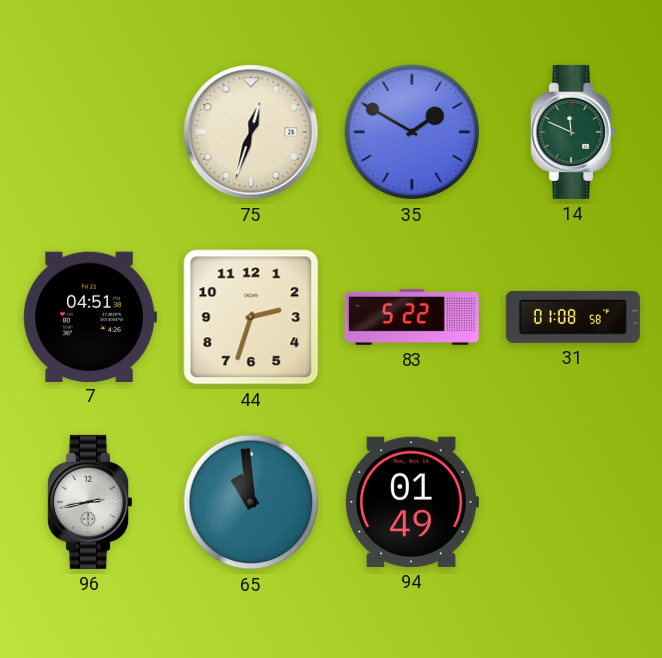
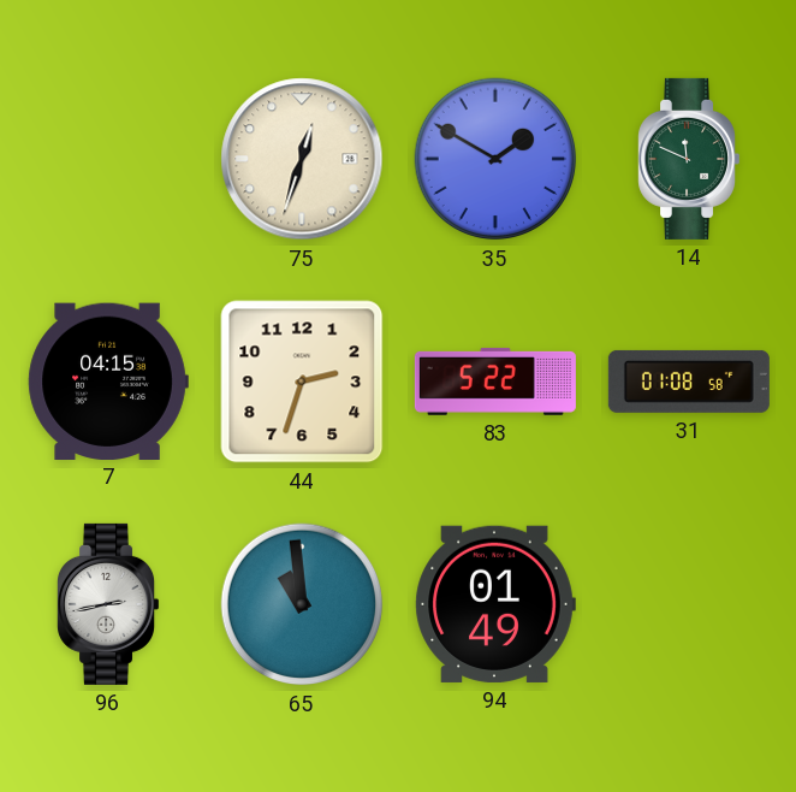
7: 04:51 -> 04:15
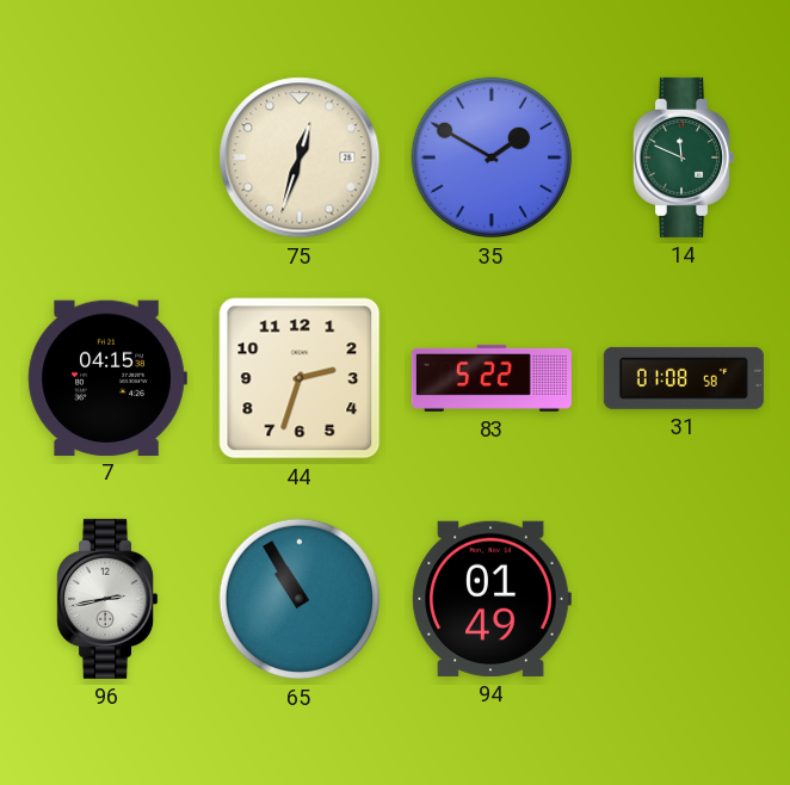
65: 10:59 -> 10:55
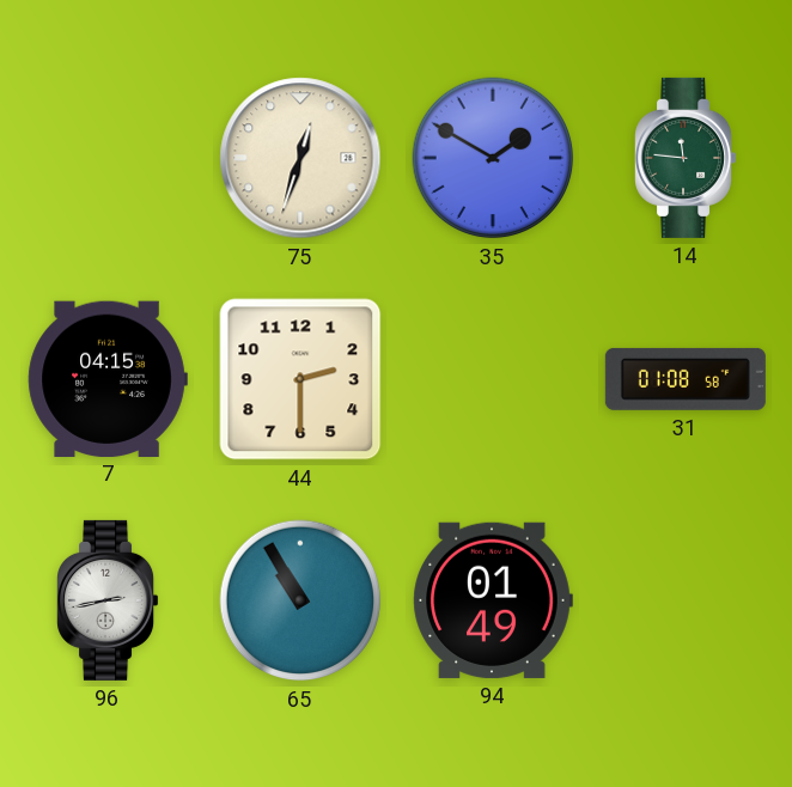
14: 11:49 -> 11:46
44: 2:33 -> 2:30
83: 5:22 -> none
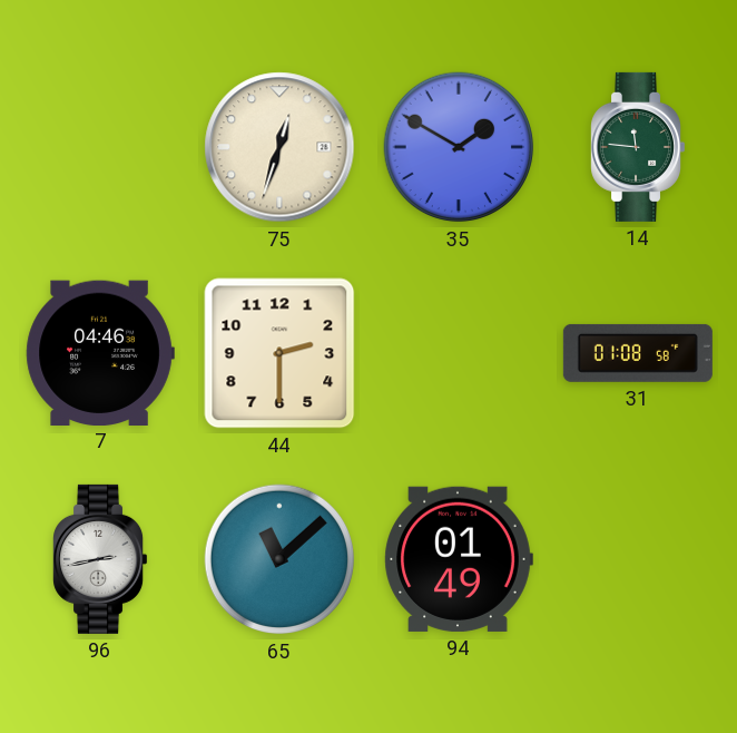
7: 04:15 -> 04:46
65: 10:55 -> 11:08
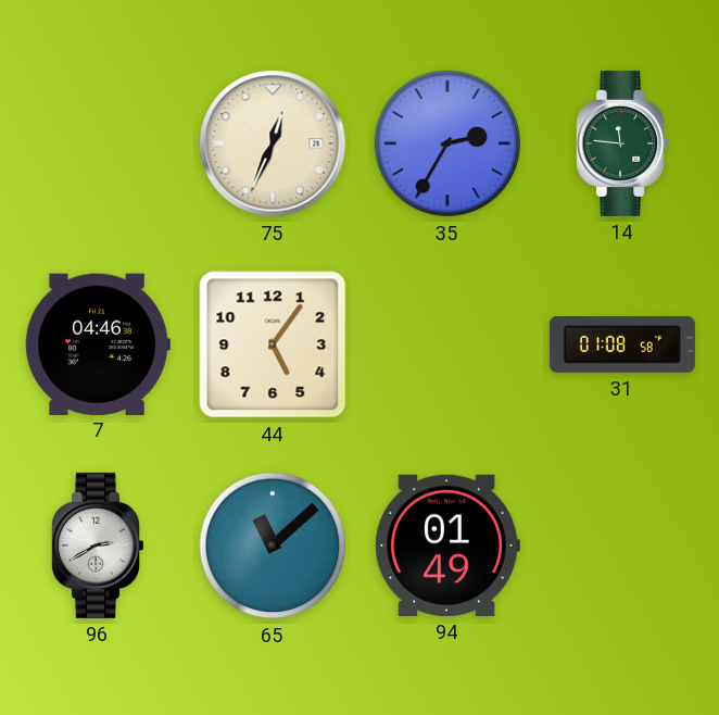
75: 12:33 -> 12:34
35: 1:50 -> 2:35
44: 2:30 -> 5:06
96: 2:43 -> 2:40
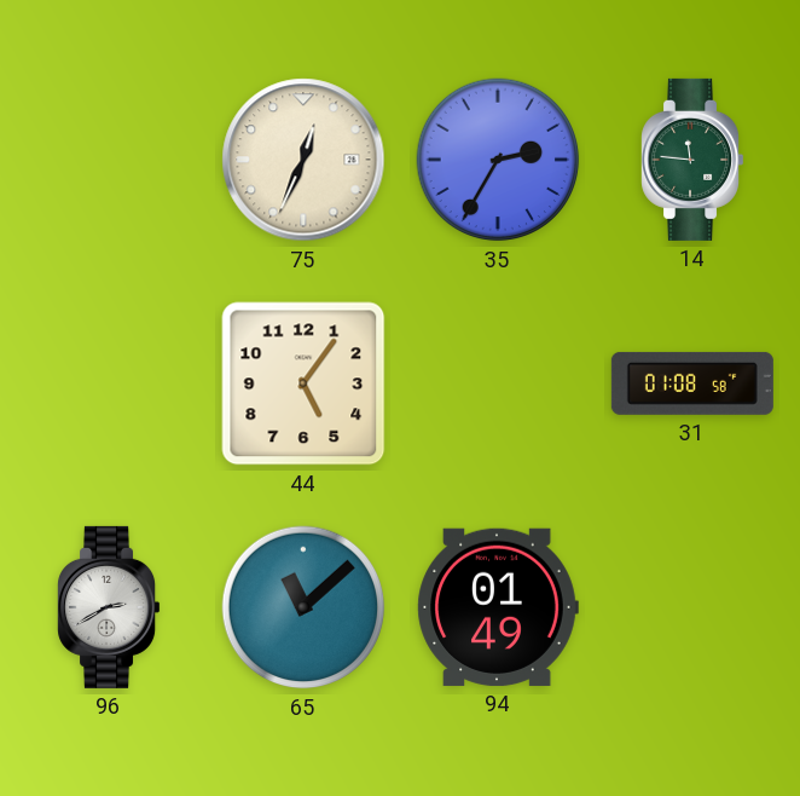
7: 04:46 -> none
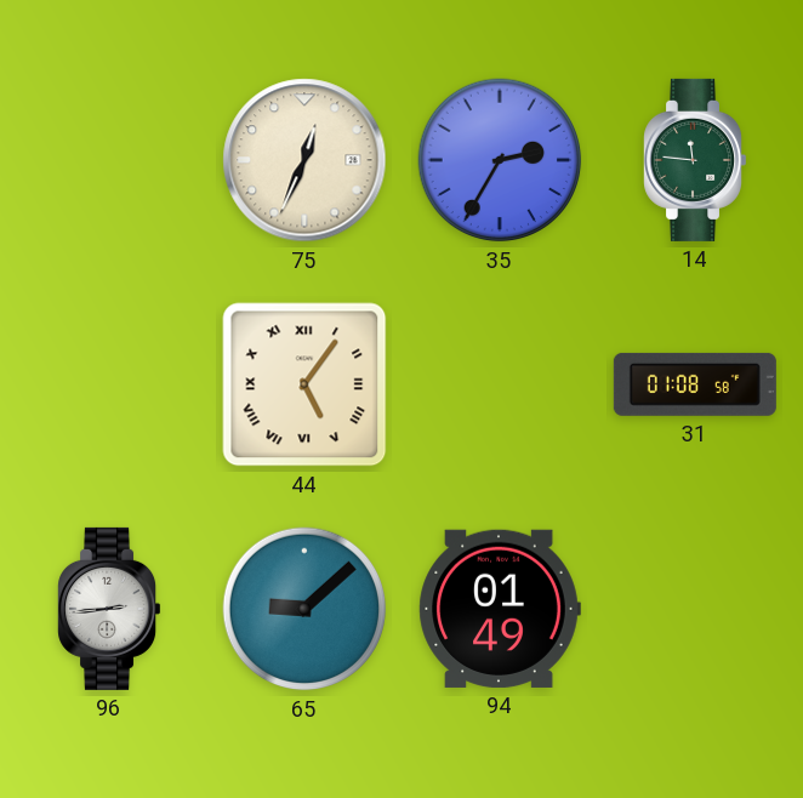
44 numerals: Arabic -> Roman
96: 2:40 -> 2:44
65: 11:08 -> 9:08
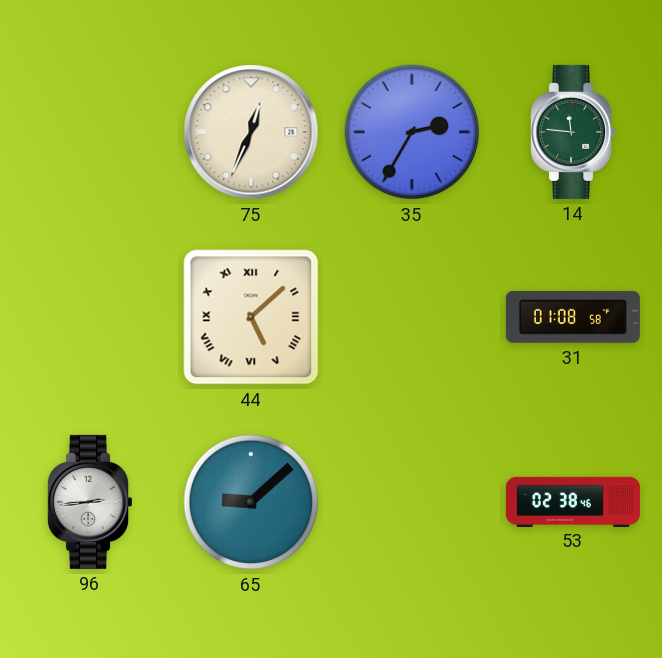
44: 5:06 -> 5:08
94: 01:49 -> none
53: none -> 02:38
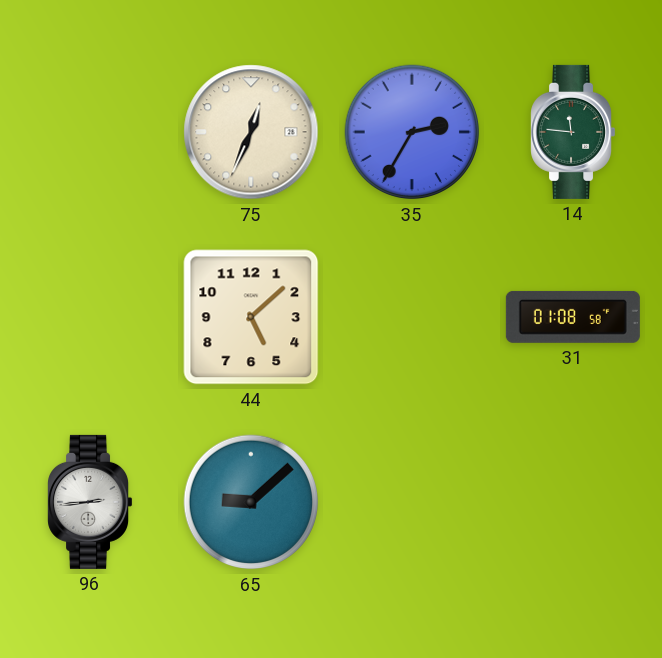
44 numerals: Roman -> Arabic
53: 02:38 -> none
